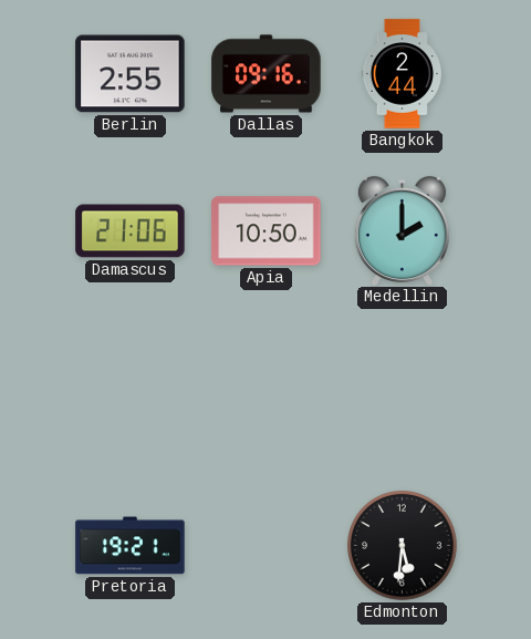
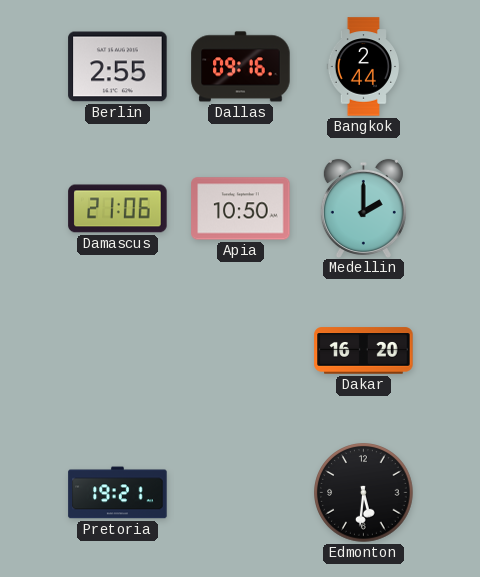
Dakar: none -> 16:20
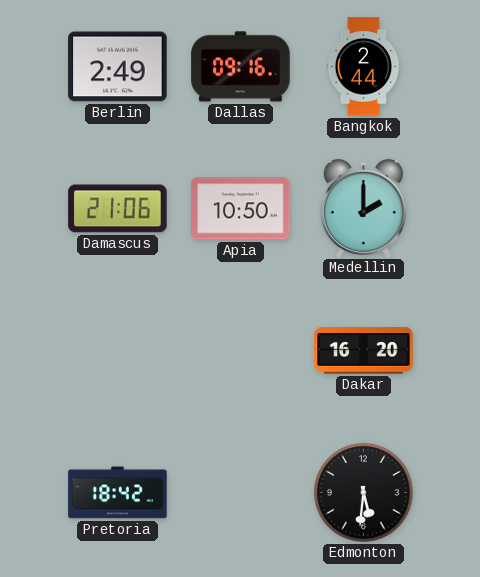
Berlin: 2:55 -> 2:49
Pretoria: 19:21 -> 18:42
